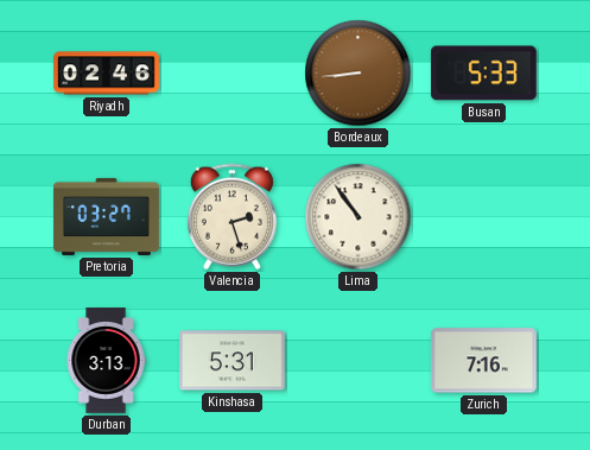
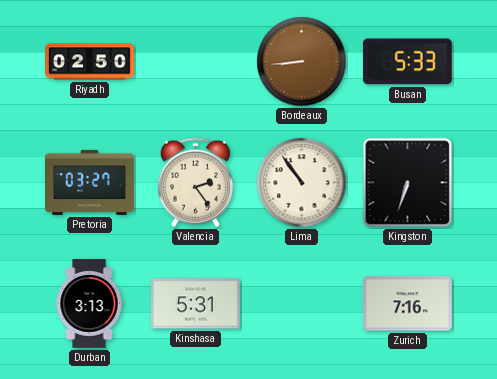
Riyadh: 02:46 -> 02:50
Valencia: 2:27 -> 2:24
Kingston: none -> 6:33
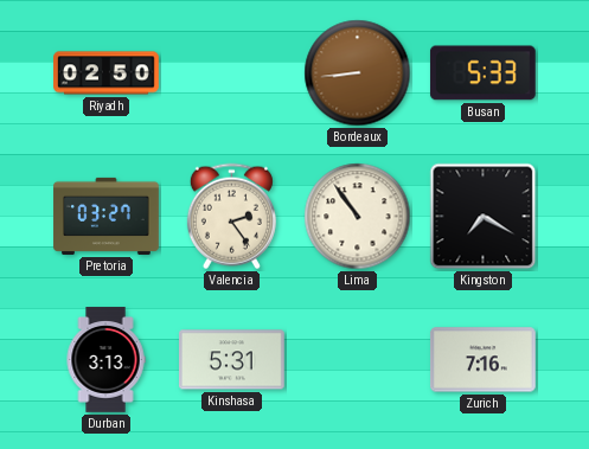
Kingston: 6:33 -> 7:20
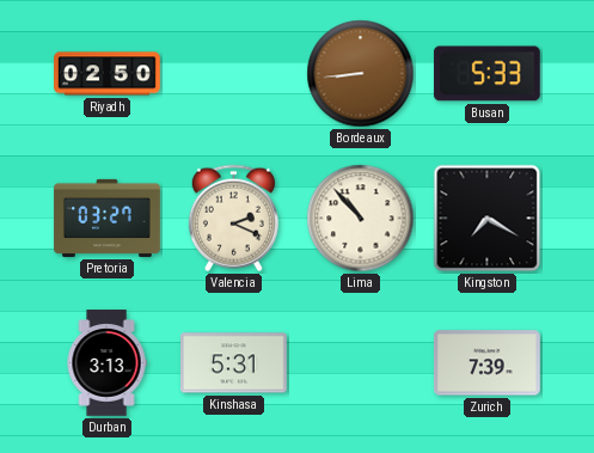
Valencia: 2:24 -> 2:19
Lima: 10:54 -> 10:53
Zurich: 7:16 -> 7:39
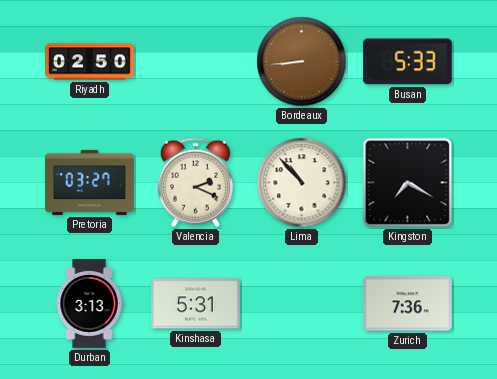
Zurich: 7:39 -> 7:36
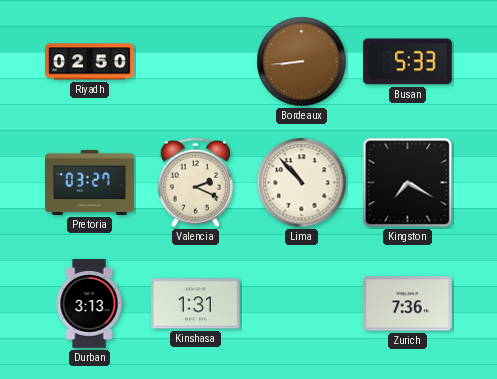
Kinshasa: 5:31 -> 1:31
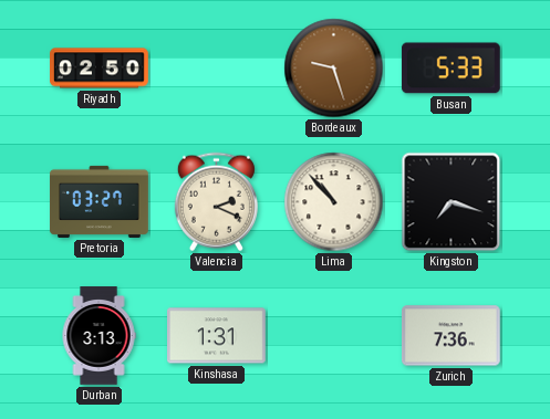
Bordeaux: 8:44 -> 9:27
Kingston: 7:20 -> 7:18
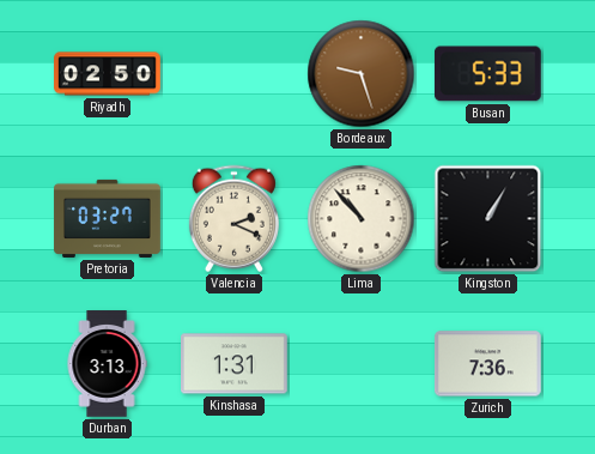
Kingston: 7:18 -> 1:05
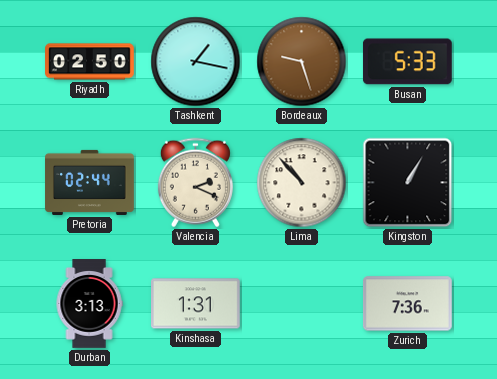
Tashkent: none -> 1:17
Pretoria: 03:27 -> 02:44
